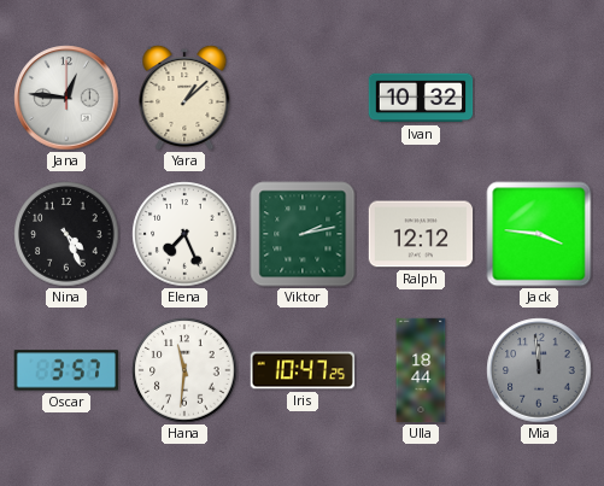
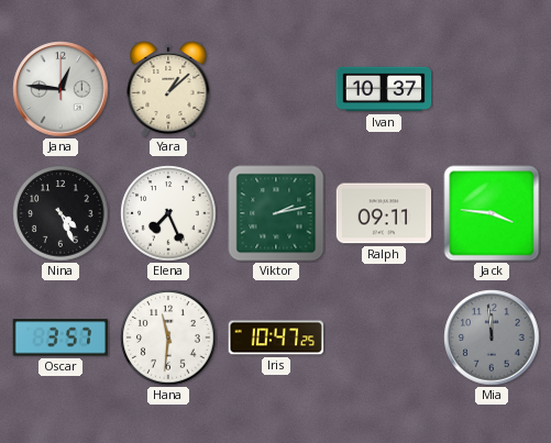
Ivan: 10:32 -> 10:37
Ralph: 12:12 -> 09:11
Ulla: 18:44 -> none
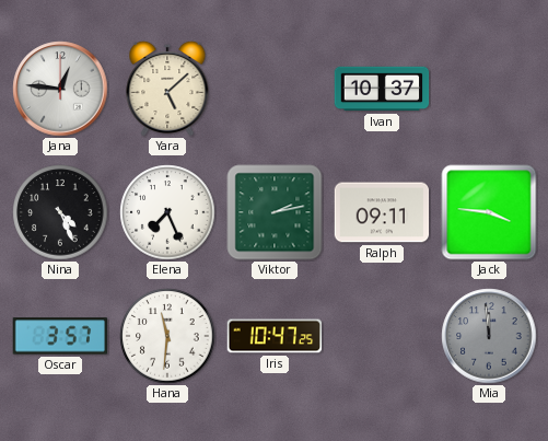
Yara: 1:08 -> 5:08
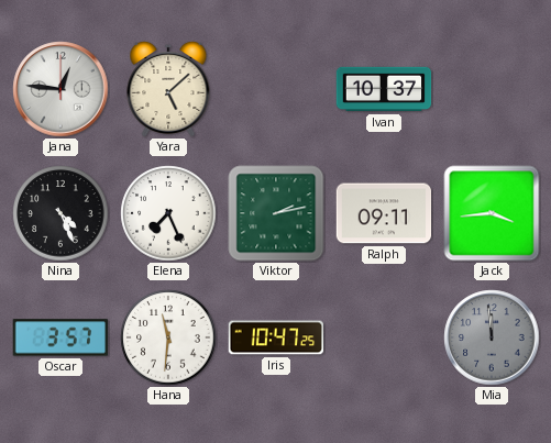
Jack: 3:46 -> 3:44
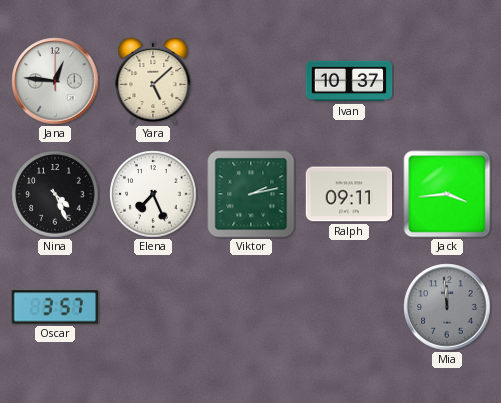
Hana: 11:31 -> none
Iris: 10:47 -> none
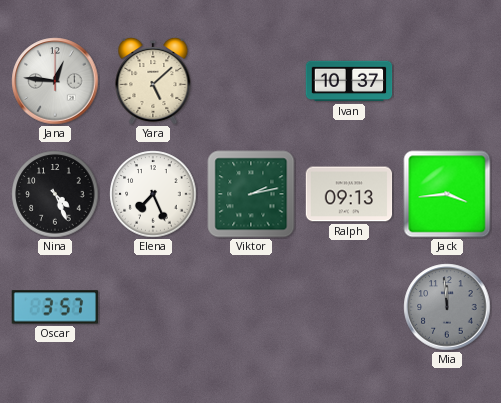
Ralph: 09:11 -> 09:13
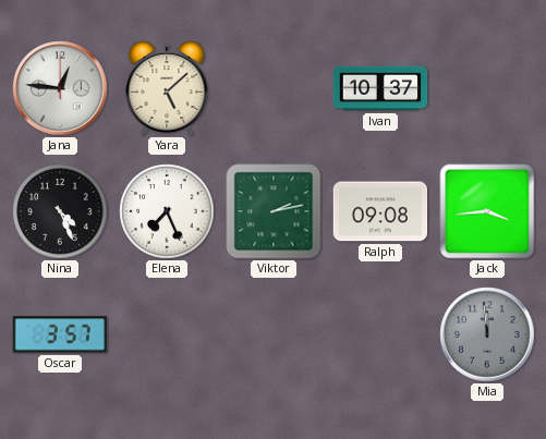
Ralph: 09:13 -> 09:08
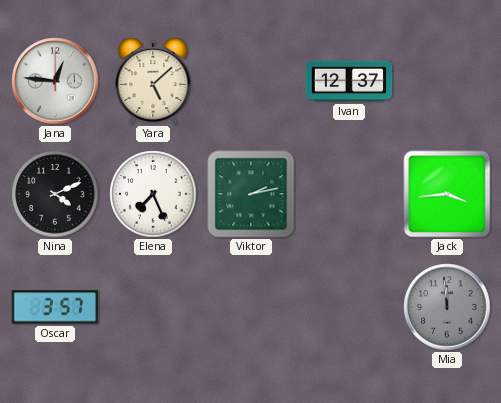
Ivan: 10:37 -> 12:37
Nina: 4:26 -> 4:11
Ralph: 09:08 -> none
